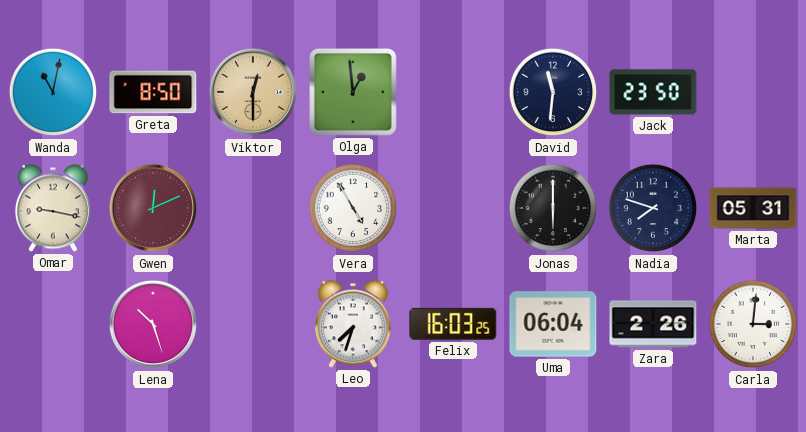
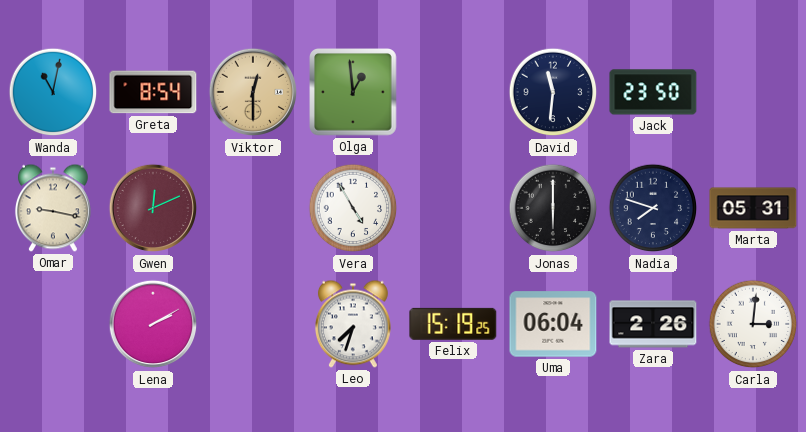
Greta: 8:50 -> 8:54
Lena: 10:27 -> 2:10
Felix: 16:03 -> 15:19
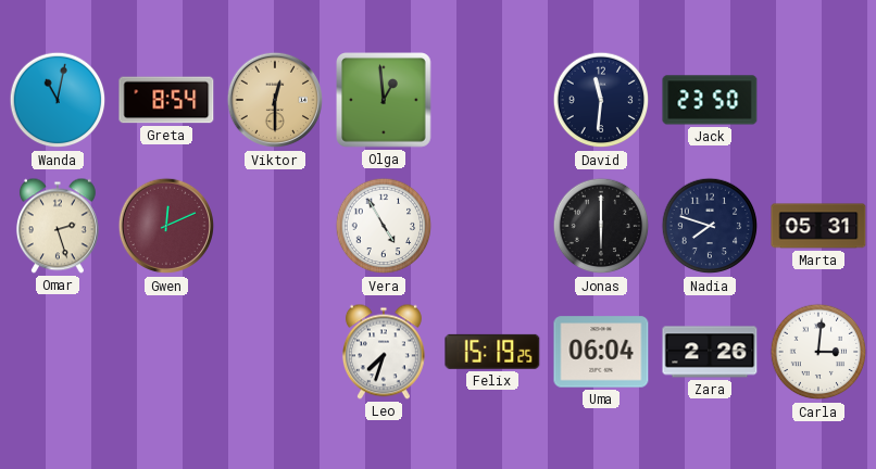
Omar: 9:17 -> 2:27
Lena: 2:10 -> none
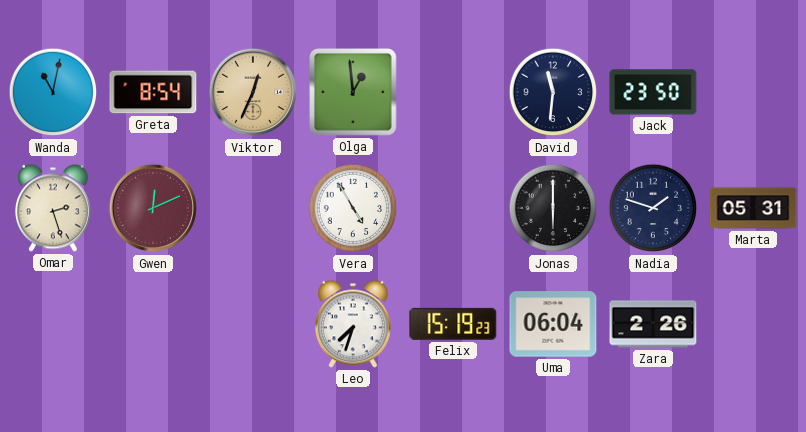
Viktor: 12:30 -> 12:34
Nadia: 7:48 -> 1:48
Felix: 15:19:25 -> 15:19:23
Carla: 3:01 -> none
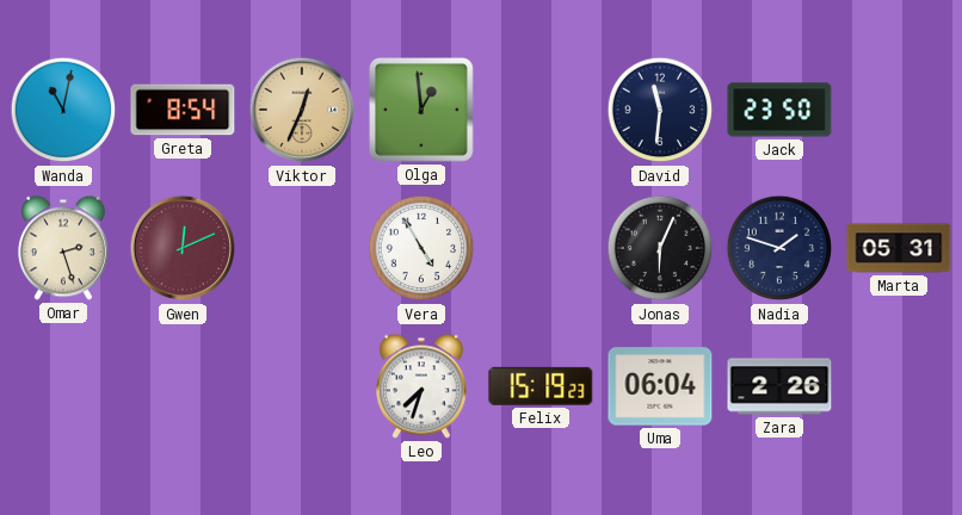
Jonas: 6:00 -> 6:04
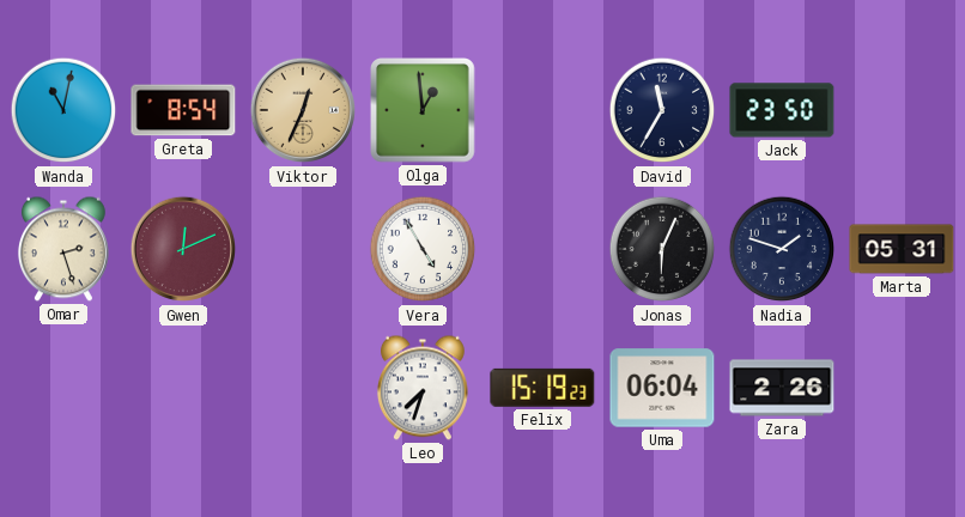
David: 11:31 -> 11:35
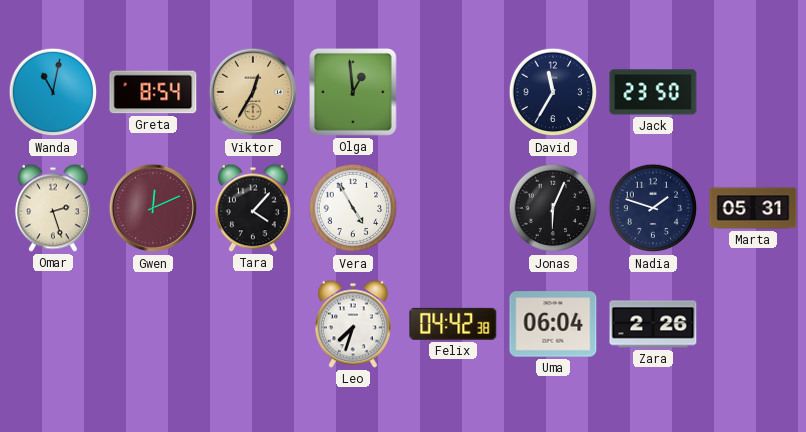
Viktor: 12:34 -> 12:35
Tara: none -> 4:07
Felix: 15:19 -> 04:42
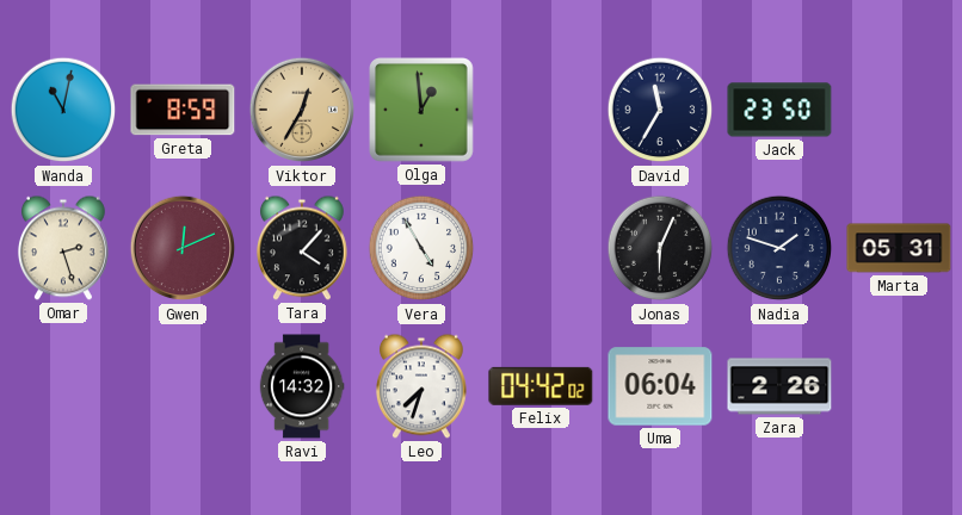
Greta: 8:54 -> 8:59
Ravi: none -> 14:32
Felix: 04:42:38 -> 04:42:02
